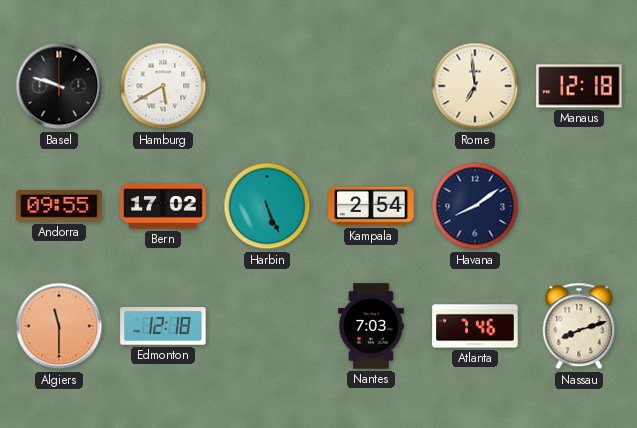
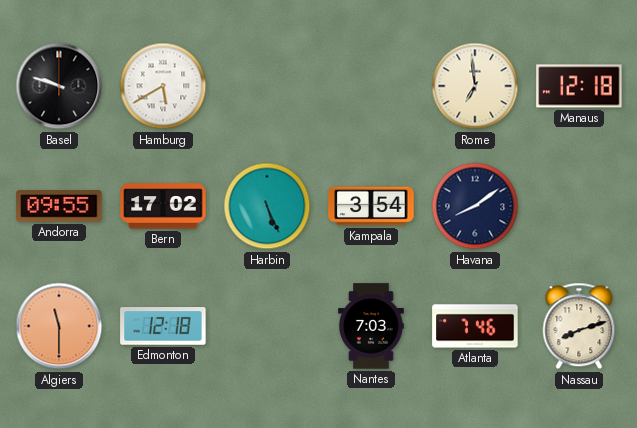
Kampala: 2:54 -> 3:54
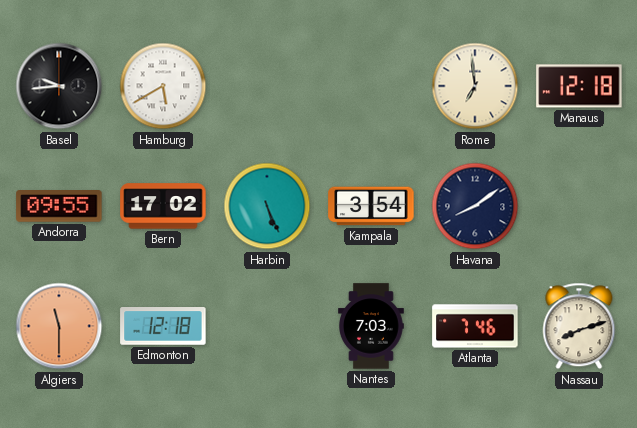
Basel: 9:48 -> 9:44
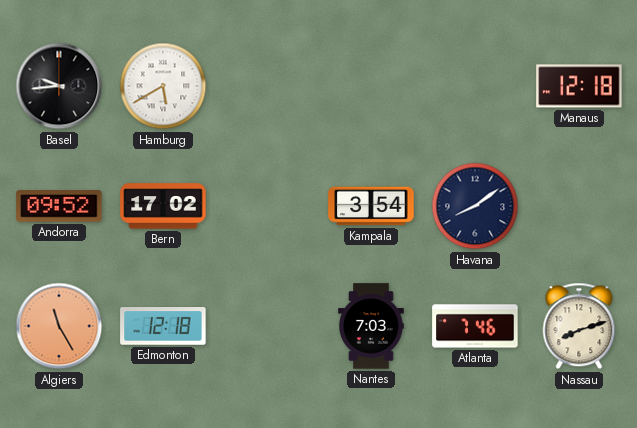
Rome: 6:59 -> none
Andorra: 09:55 -> 09:52
Harbin: 5:26 -> none
Algiers: 11:30 -> 11:25
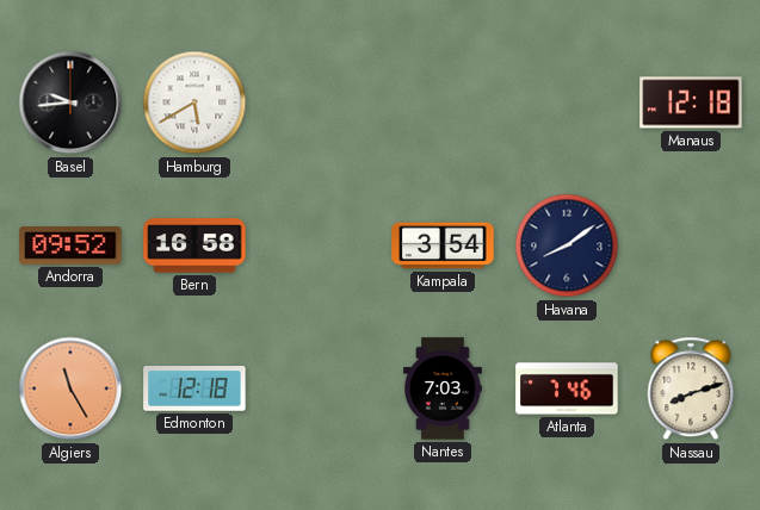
Bern: 17:02 -> 16:58
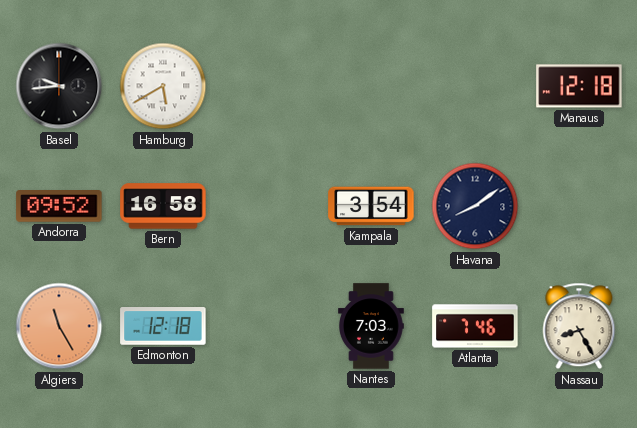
Nassau: 8:12 -> 8:25
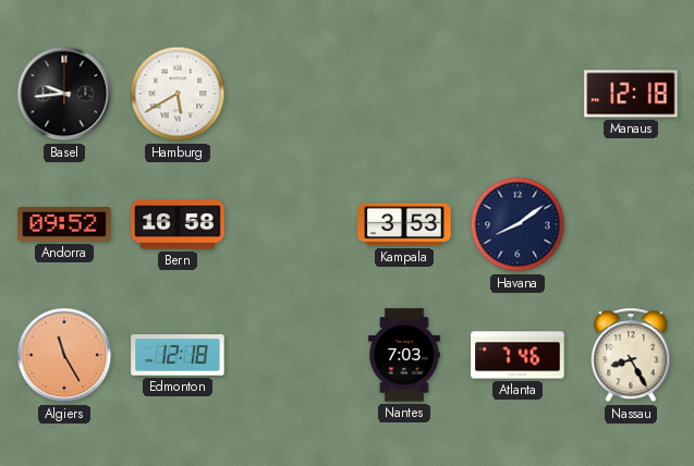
Kampala: 3:54 -> 3:53
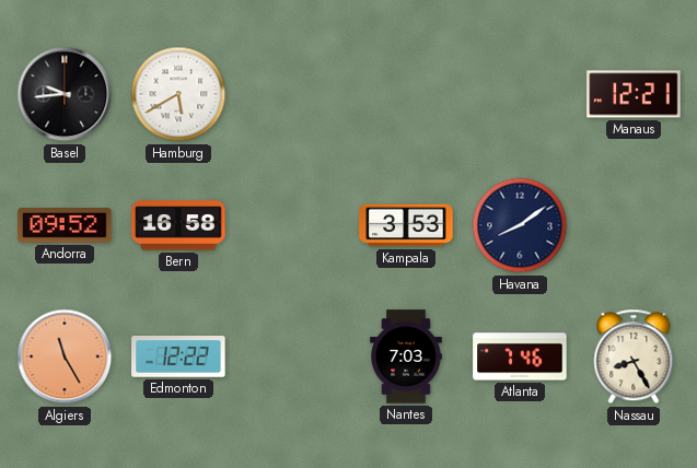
Manaus: 12:18 -> 12:21
Edmonton: 12:18 -> 12:22
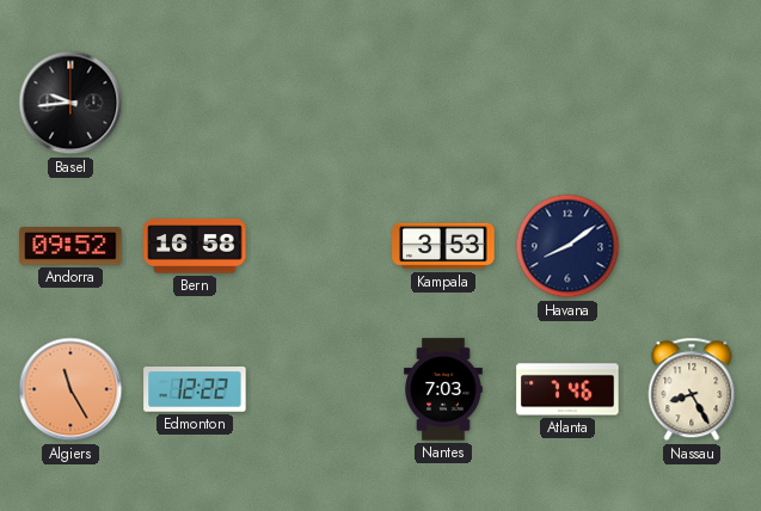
Hamburg: 5:40 -> none
Manaus: 12:21 -> none
